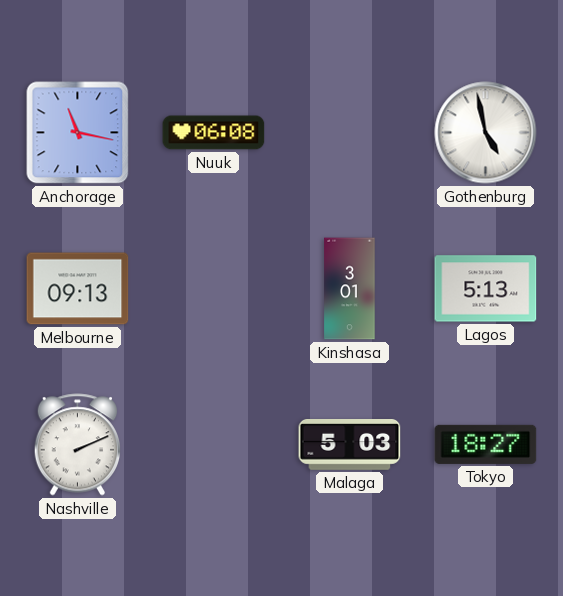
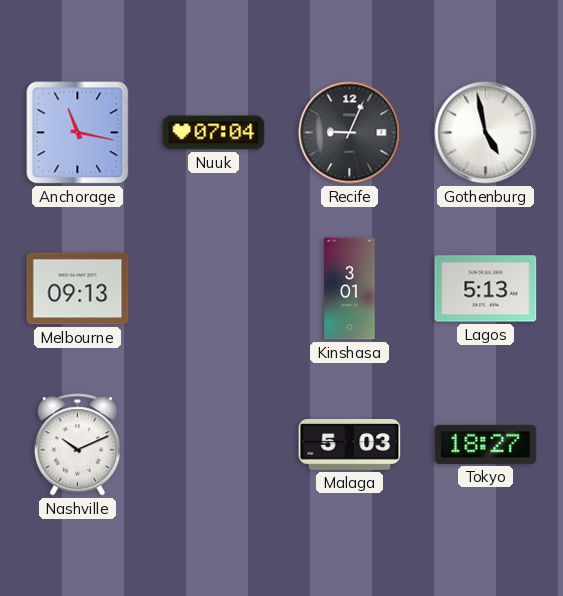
Nuuk: 06:08 -> 07:04
Recife: none -> 9:04
Nashville: 2:11 -> 10:11
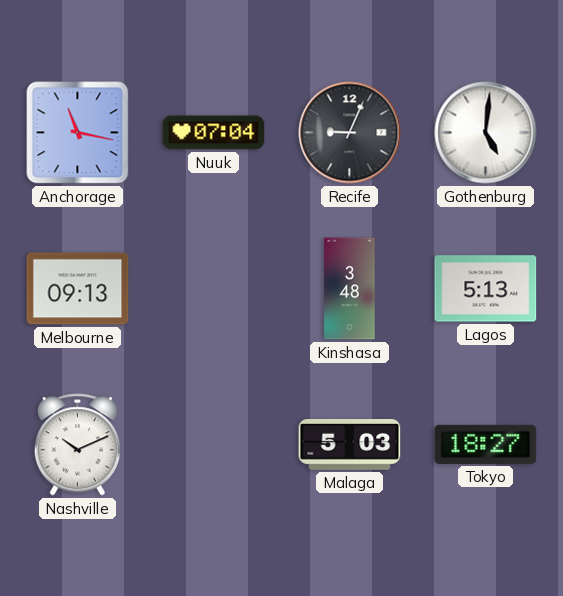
Gothenburg: 4:58 -> 5:01
Kinshasa: 3:01 -> 3:48
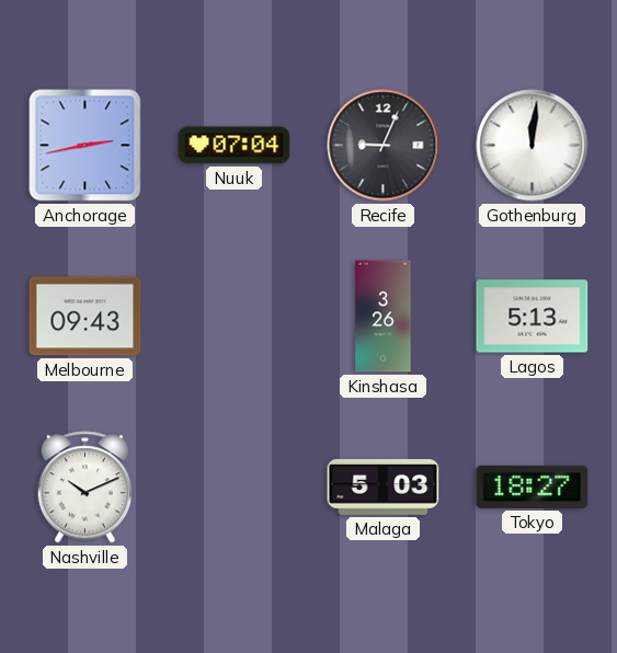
Anchorage: 11:17 -> 2:43
Gothenburg: 5:01 -> 12:01
Melbourne: 09:13 -> 09:43
Kinshasa: 3:48 -> 3:26
